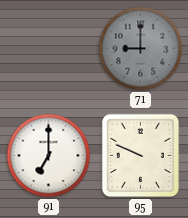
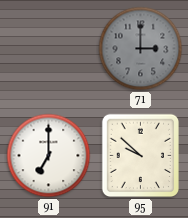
71: 9:00 -> 3:00
95: 9:49 -> 9:52
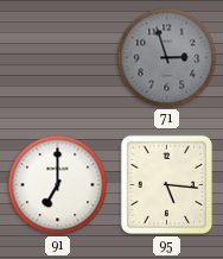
71: 3:00 -> 2:57
95: 9:52 -> 5:16
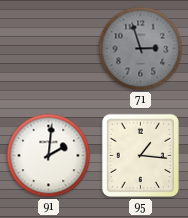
91: 7:00 -> 2:01
95: 5:16 -> 1:16
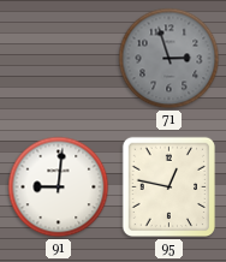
91: 2:01 -> 9:01
95: 1:16 -> 12:47
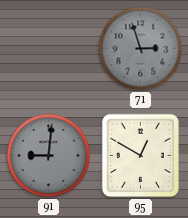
91 dial: white -> grey
95: 12:47 -> 12:50
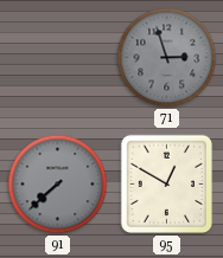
91: 9:01 -> 7:38
